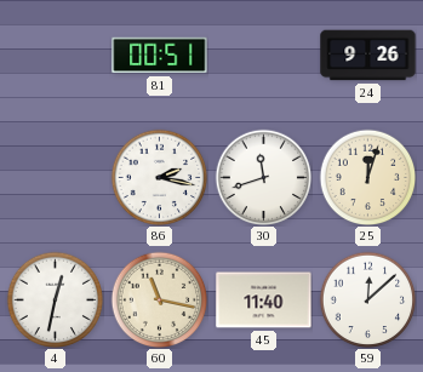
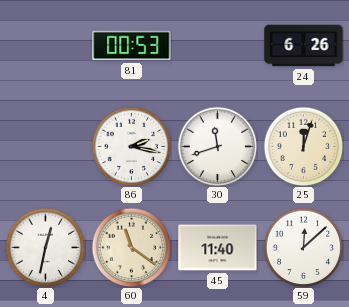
81: 00:51 -> 00:53
24: 9:26 -> 6:26
60: 11:17 -> 11:21
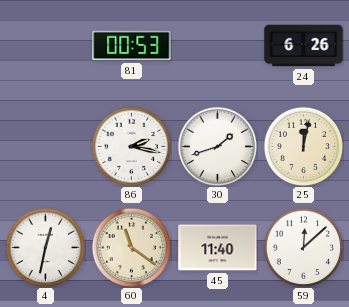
30: 11:42 -> 1:42
25: 12:03 -> 12:02
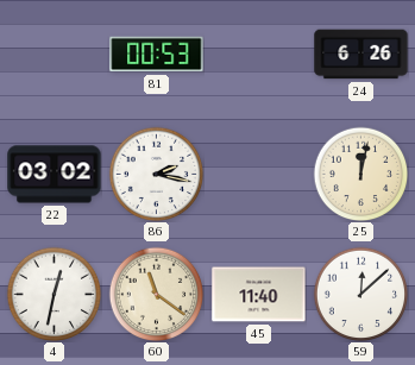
22: none -> 03:02
30: 1:42 -> none
